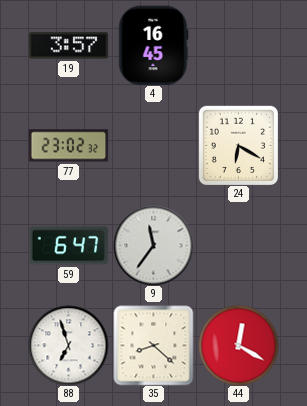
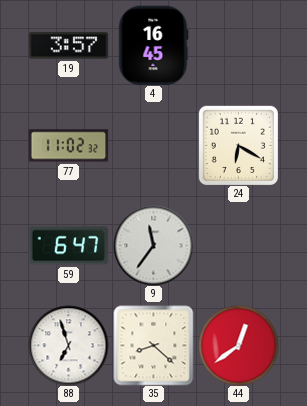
77: 23:02 -> 11:02
44: 12:20 -> 12:39
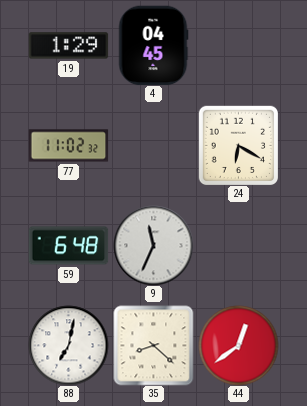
19: 3:57 -> 1:29
4: 16:45 -> 04:45
59: 6:47 -> 6:48
9: 11:36 -> 11:34
88: 6:57 -> 7:02
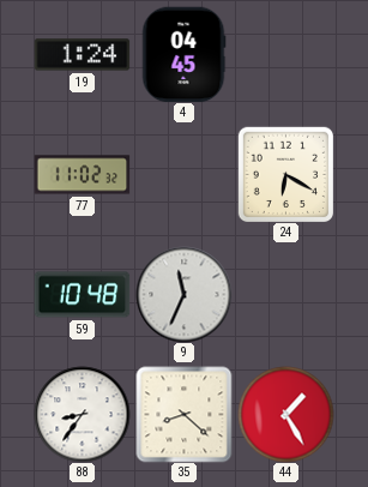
19: 1:29 -> 1:24
59: 6:48 -> 10:48
88: 7:02 -> 8:36
44: 12:39 -> 1:25
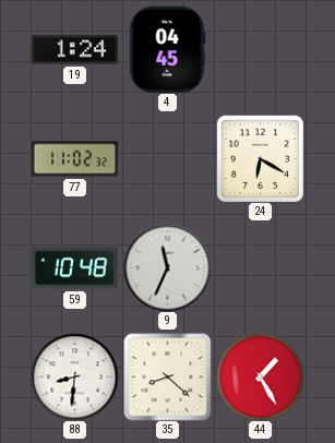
88: 8:36 -> 8:31
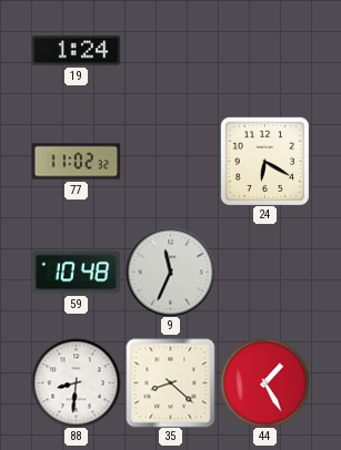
4: 04:45 -> none
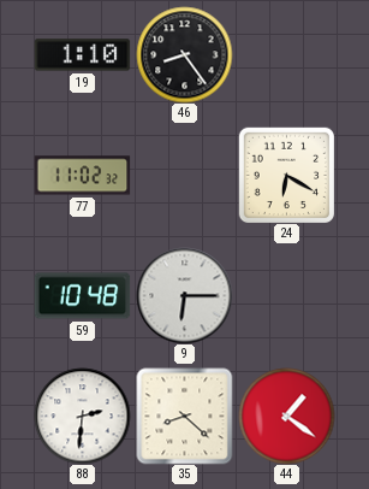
19: 1:24 -> 1:10
46: none -> 8:24
9: 11:34 -> 6:15
88: 8:31 -> 2:31
44: 1:25 -> 1:21
